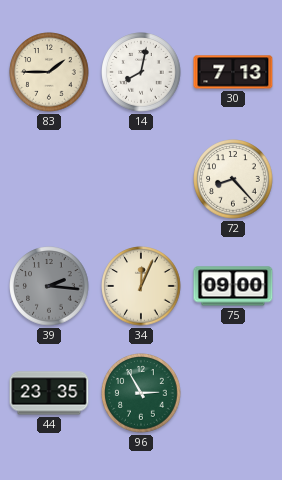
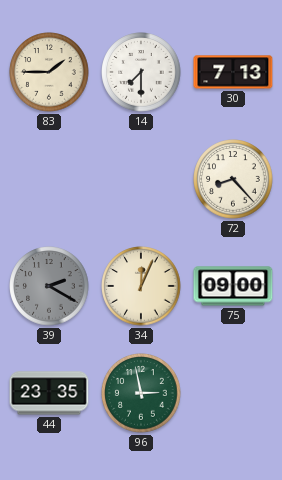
14: 8:02 -> 7:30
39: 2:16 -> 2:20
96: 2:55 -> 2:58
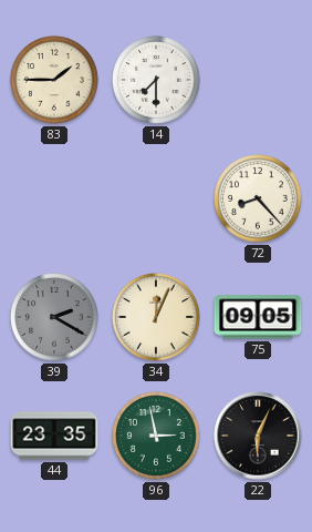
30: 7:13 -> none
75: 09:00 -> 09:05
22: none -> 6:04
